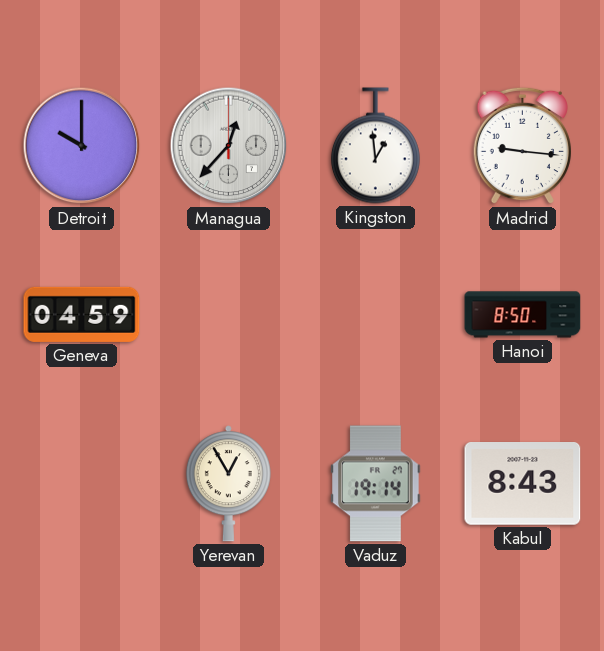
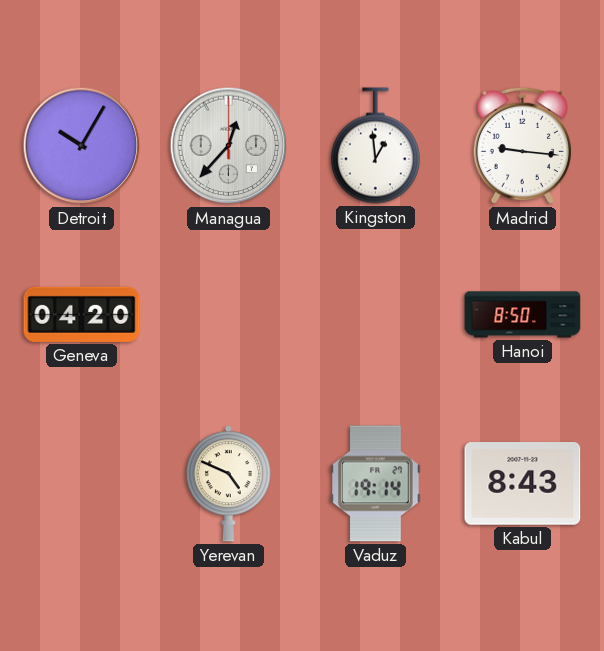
Detroit: 10:00 -> 10:05
Geneva: 04:59 -> 04:20
Yerevan: 12:55 -> 4:49
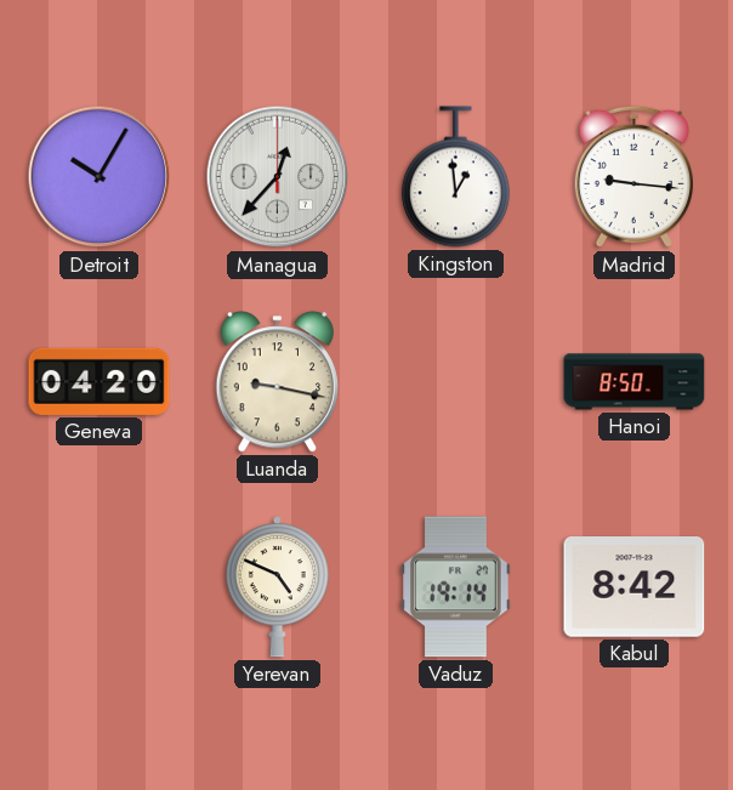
Luanda: none -> 9:17
Kabul: 8:43 -> 8:42
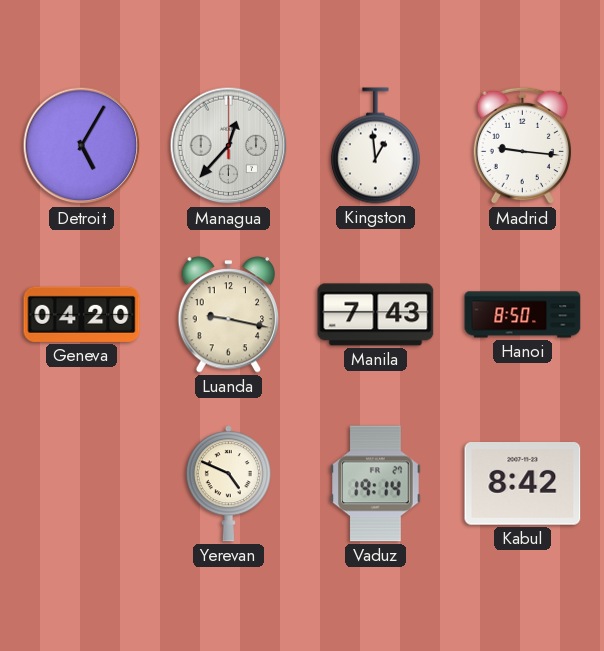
Detroit: 10:05 -> 5:05
Manila: none -> 7:43
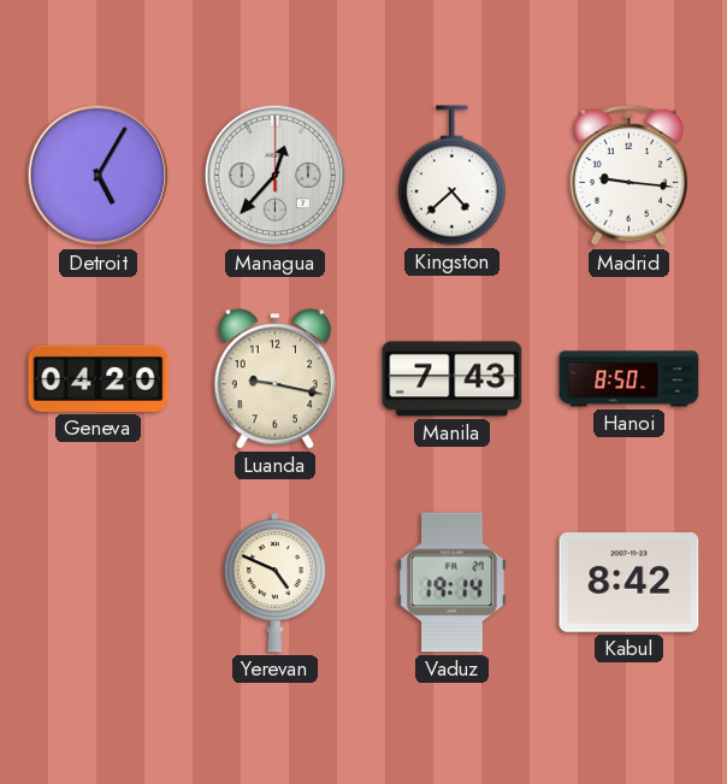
Kingston: 12:59 -> 4:38
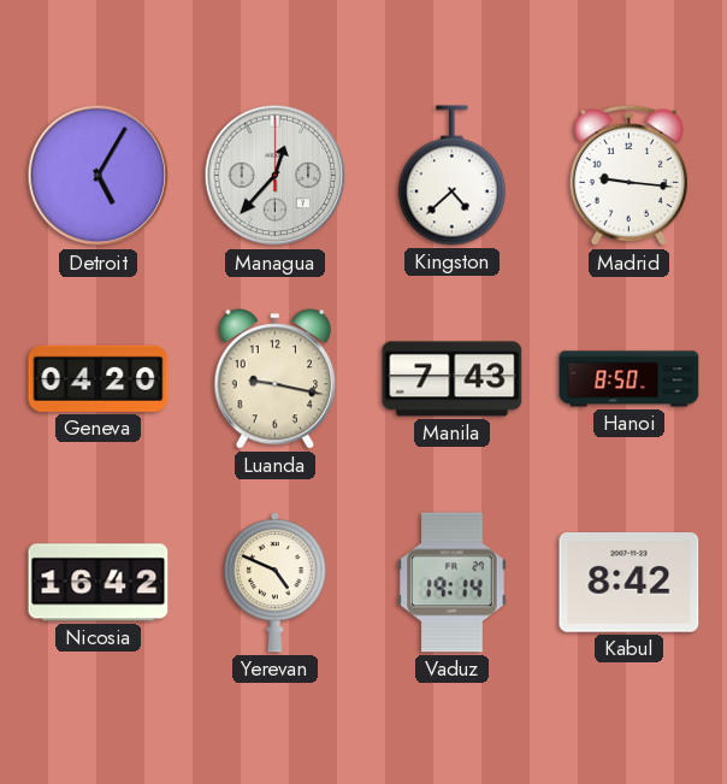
Nicosia: none -> 16:42
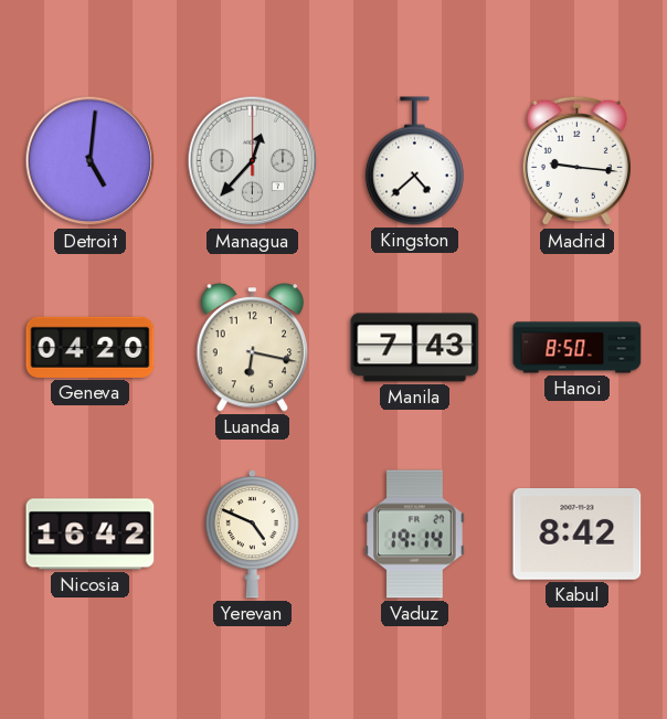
Detroit: 5:05 -> 5:01
Luanda: 9:17 -> 6:17
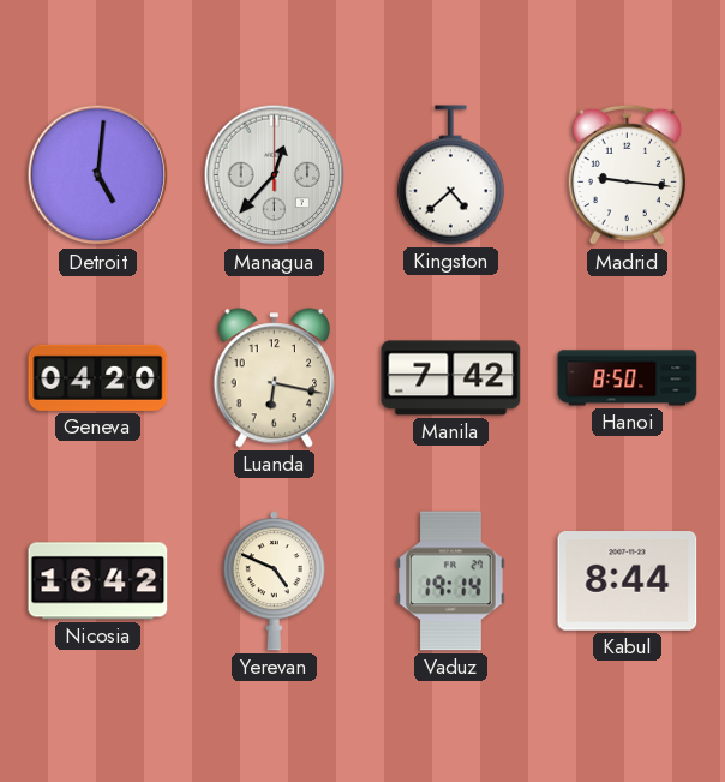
Manila: 7:43 -> 7:42
Kabul: 8:42 -> 8:44
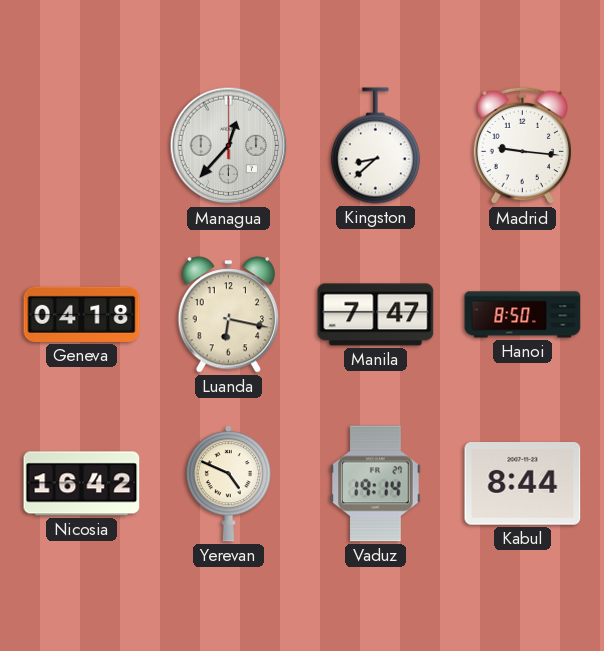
Detroit: 5:01 -> none
Kingston: 4:38 -> 8:38
Geneva: 04:20 -> 04:18
Manila: 7:42 -> 7:47
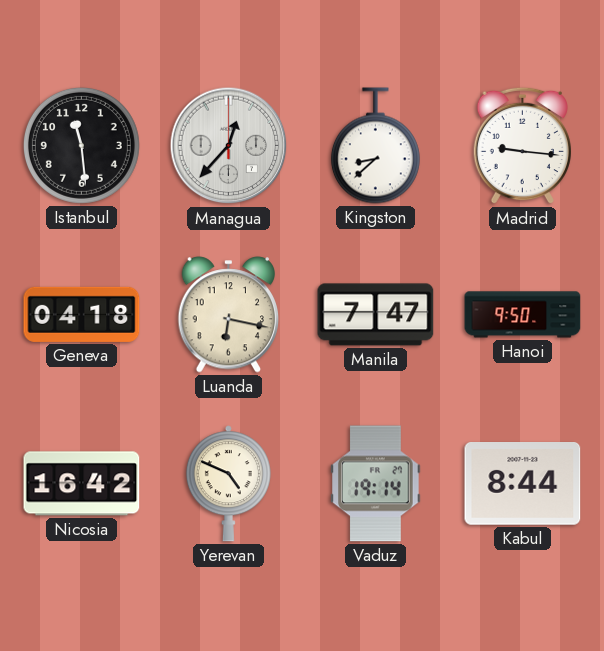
Istanbul: none -> 11:29
Hanoi: 8:50 -> 9:50
